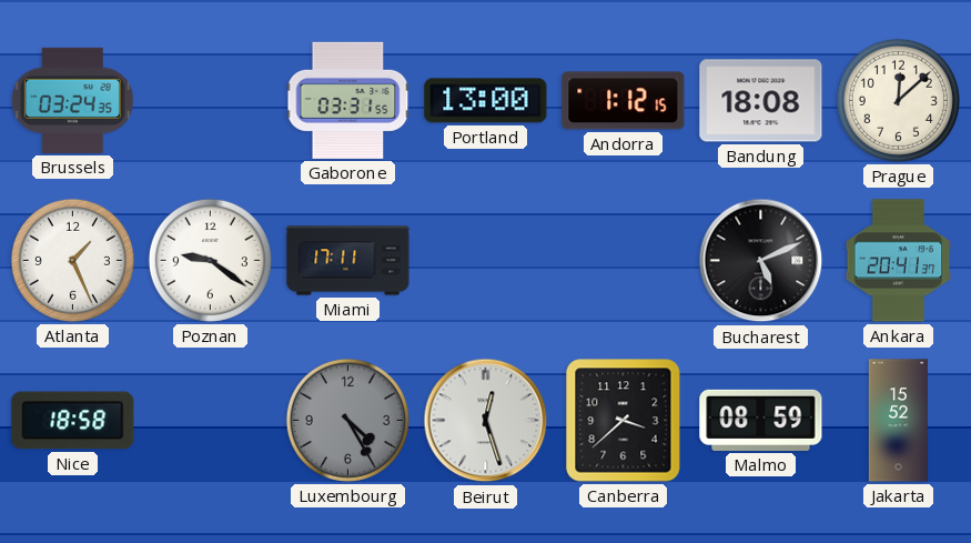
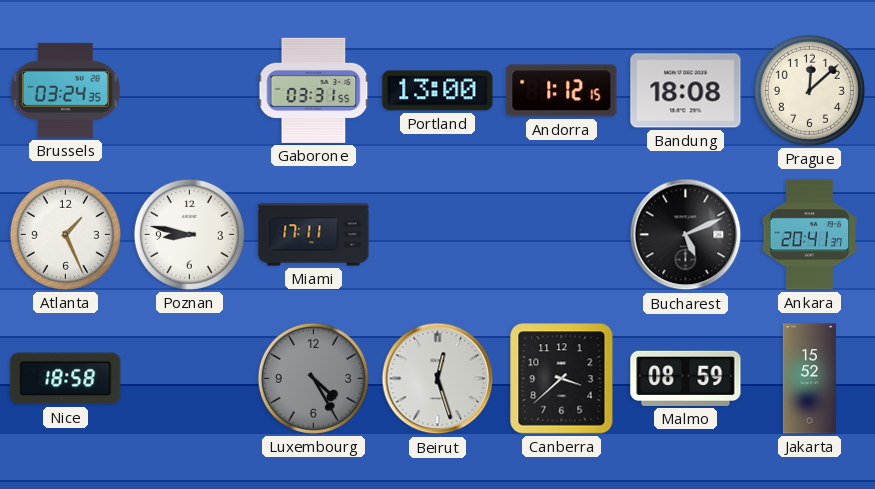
Poznan: 9:21 -> 8:47
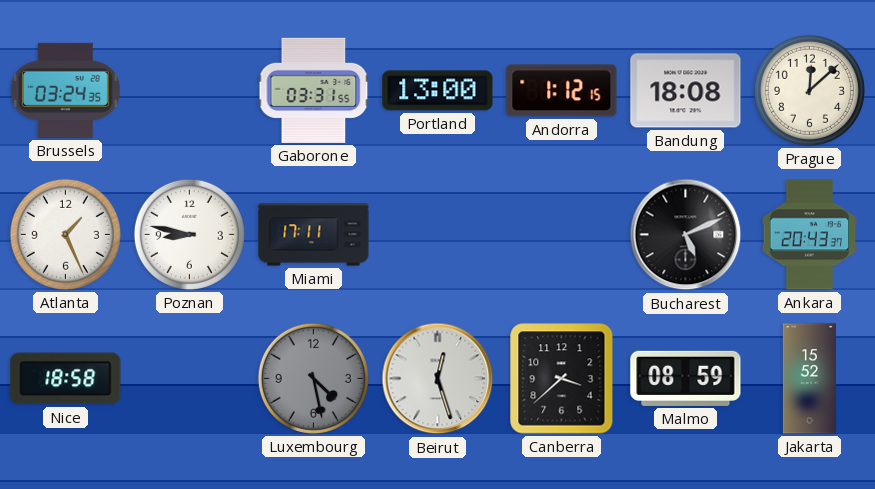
Ankara: 20:41 -> 20:43
Luxembourg: 4:25 -> 4:28
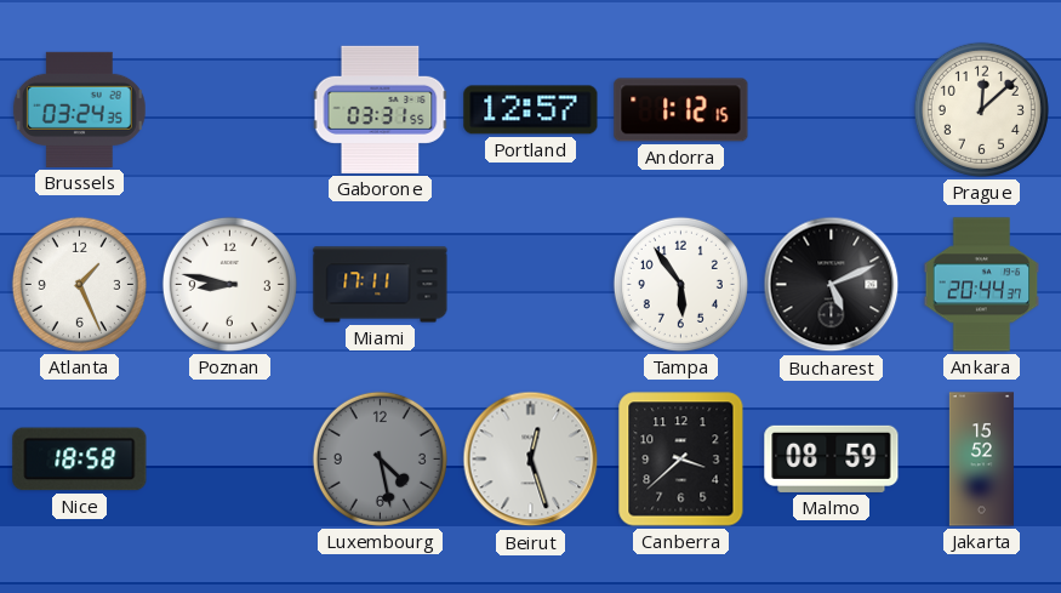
Portland: 13:00 -> 12:57
Bandung: 18:08 -> none
Tampa: none -> 5:54
Ankara: 20:43 -> 20:44
